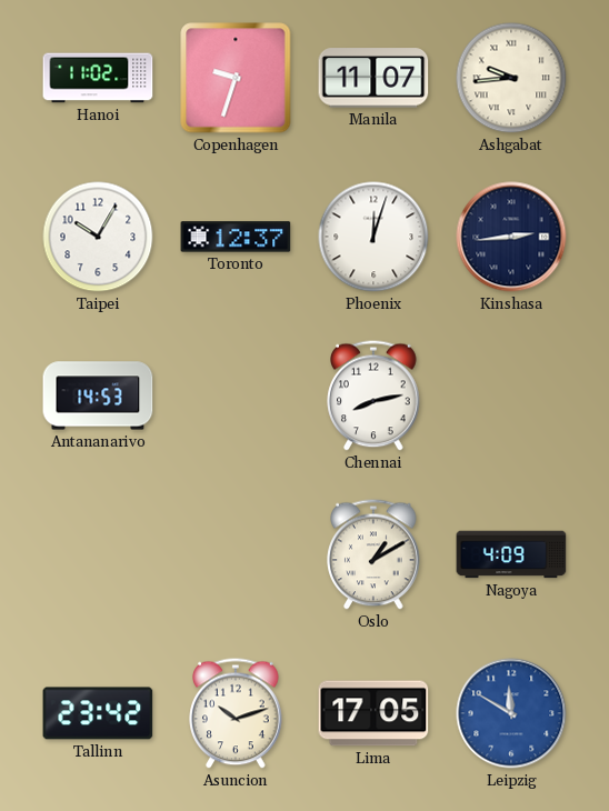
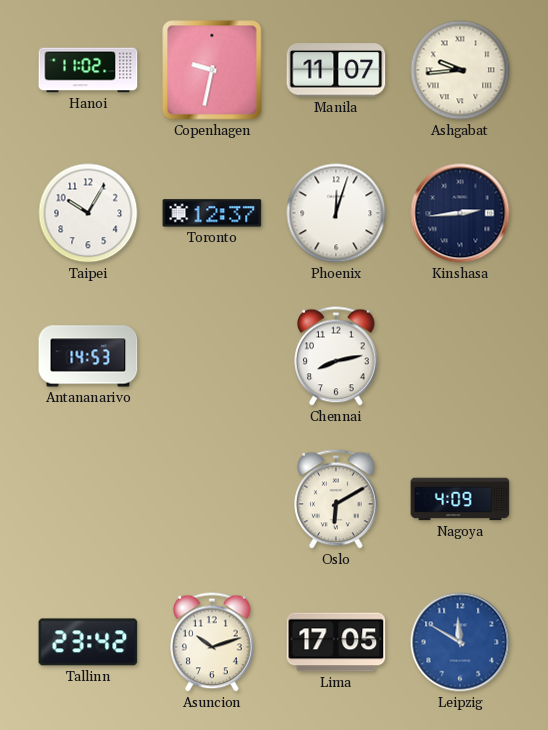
Copenhagen: 9:33 -> 9:32
Oslo: 1:10 -> 6:10
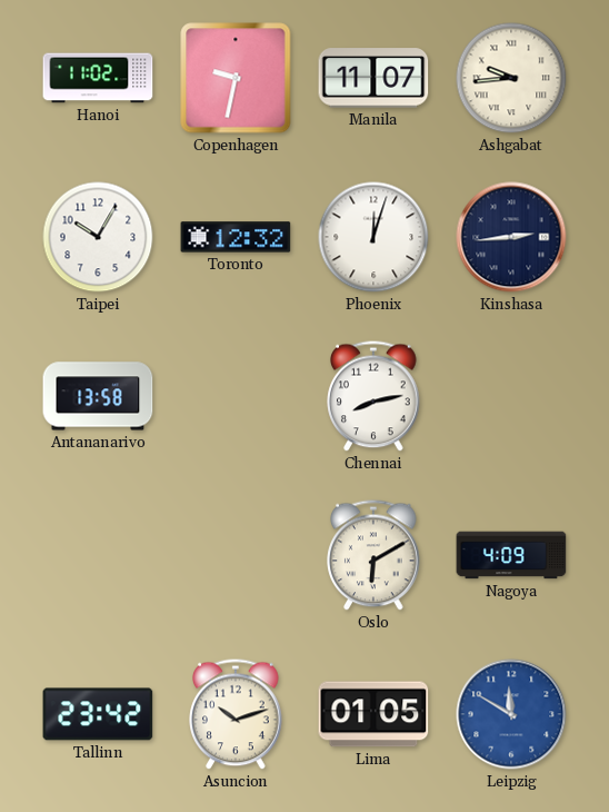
Toronto: 12:37 -> 12:32
Antananarivo: 14:53 -> 13:58
Lima: 17:05 -> 01:05
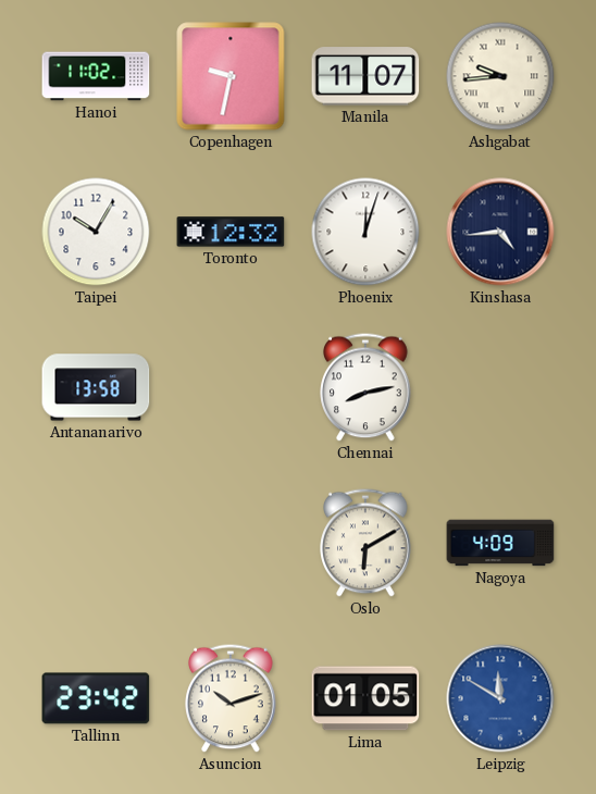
Kinshasa: 2:44 -> 4:44
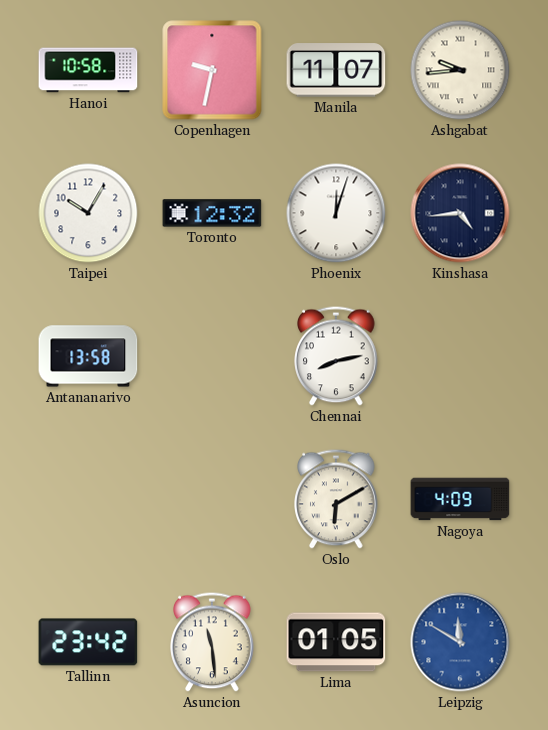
Hanoi: 11:02 -> 10:58
Asuncion: 10:12 -> 11:29
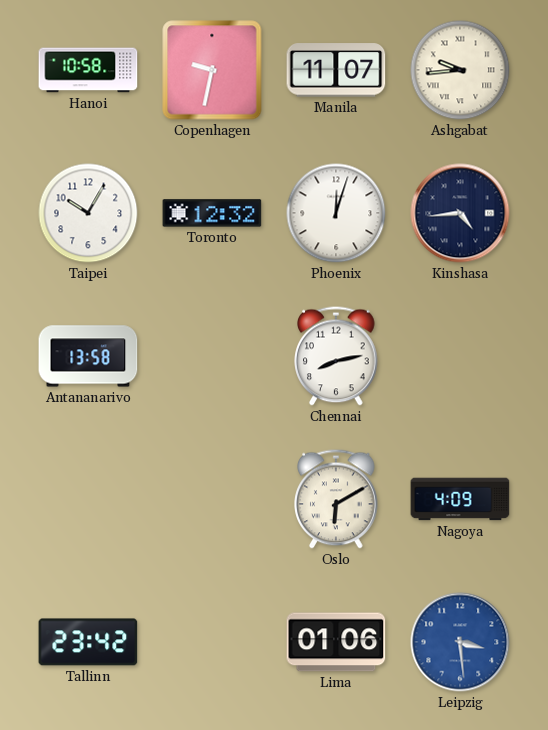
Asuncion: 11:29 -> none
Lima: 01:05 -> 01:06
Leipzig: 11:50 -> 3:29
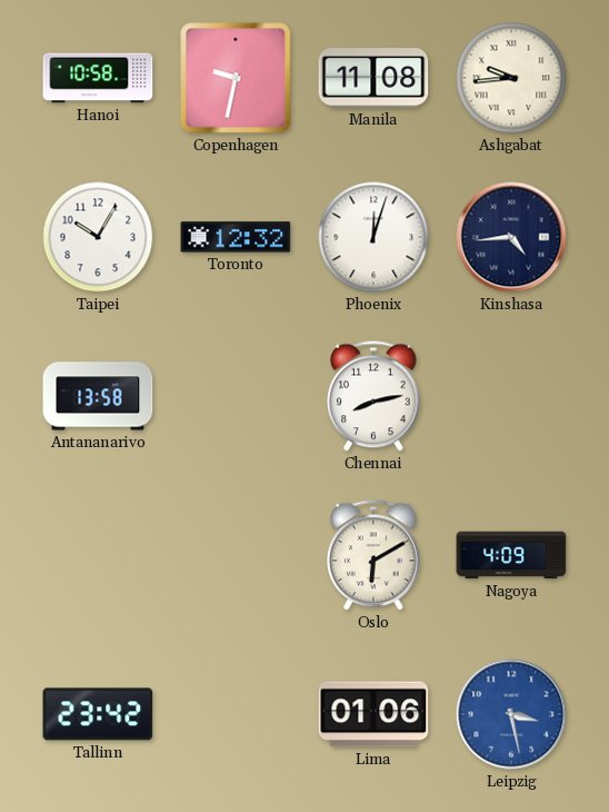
Manila: 11:07 -> 11:08
Leipzig: 3:29 -> 3:28
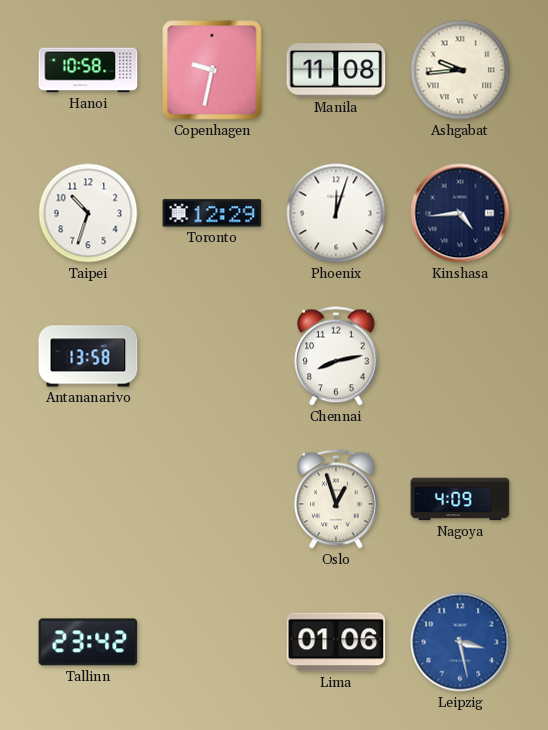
Taipei: 10:05 -> 10:33
Toronto: 12:32 -> 12:29
Oslo: 6:10 -> 12:57
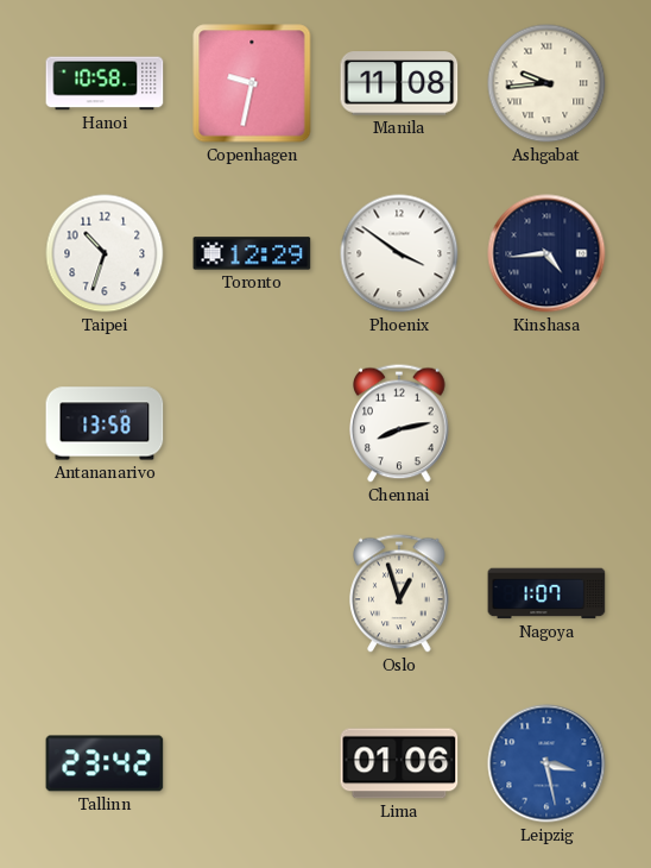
Phoenix: 12:03 -> 3:51
Nagoya: 4:09 -> 1:07
